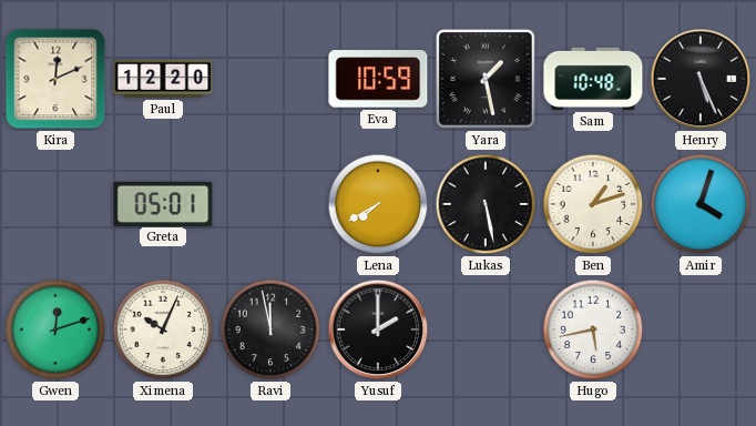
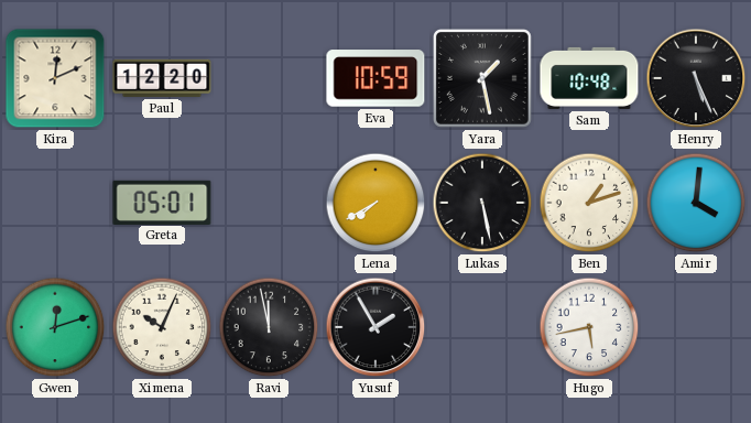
Amir: 4:03 -> 4:01
Yusuf: 2:00 -> 1:55
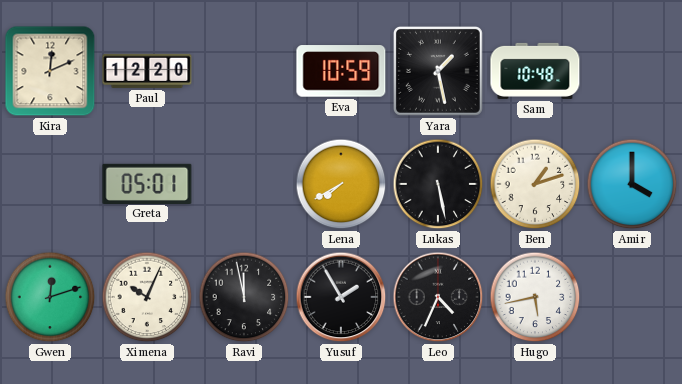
Henry: 5:26 -> none
Amir: 4:01 -> 4:00
Leo: none -> 4:34
